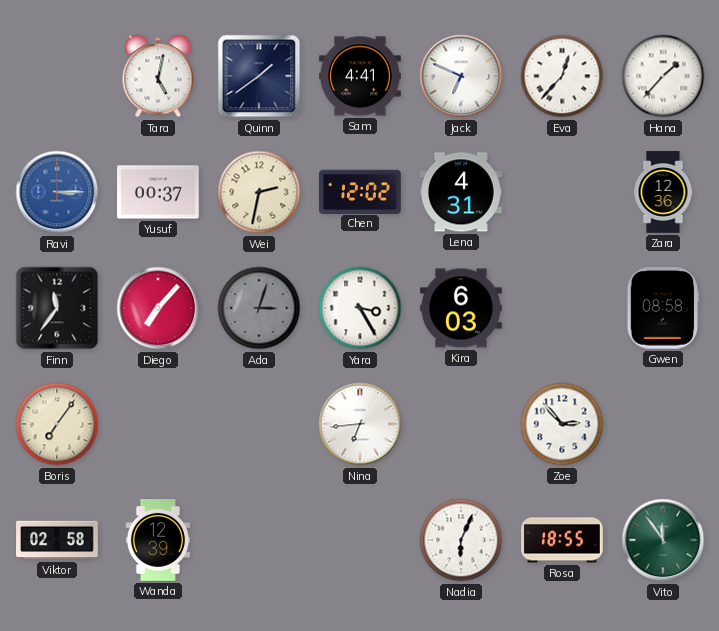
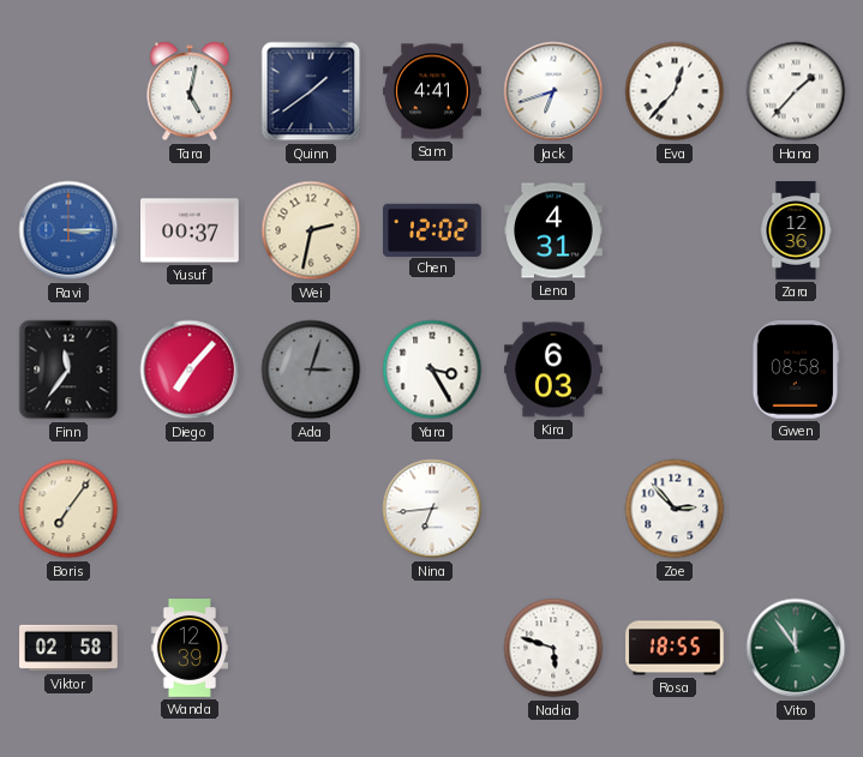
Jack: 6:49 -> 6:42
Nadia: 6:04 -> 5:48
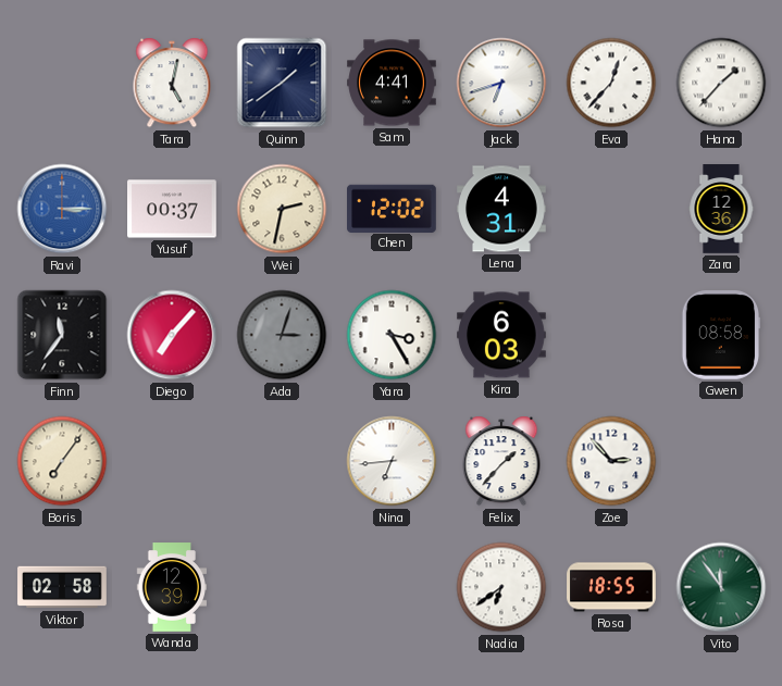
Felix: none -> 1:37
Nadia: 5:48 -> 6:39
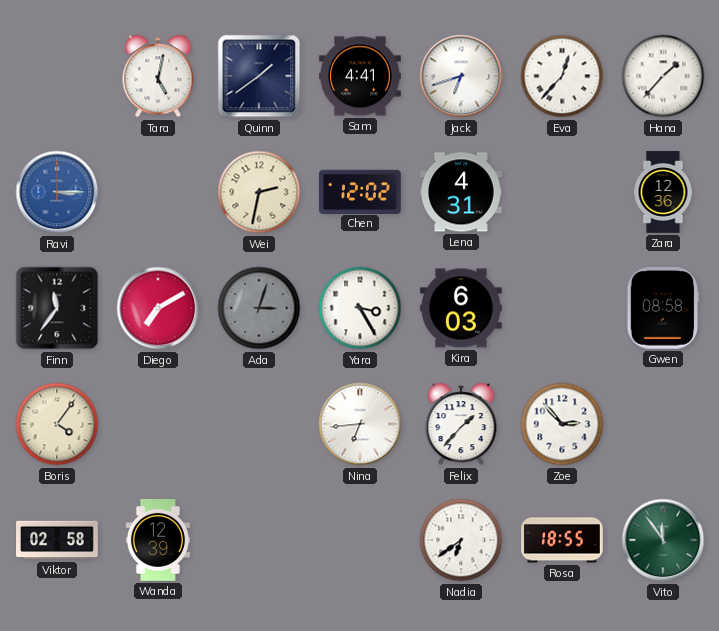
Yusuf: 00:37 -> none
Diego: 7:07 -> 7:10
Boris: 7:06 -> 4:06
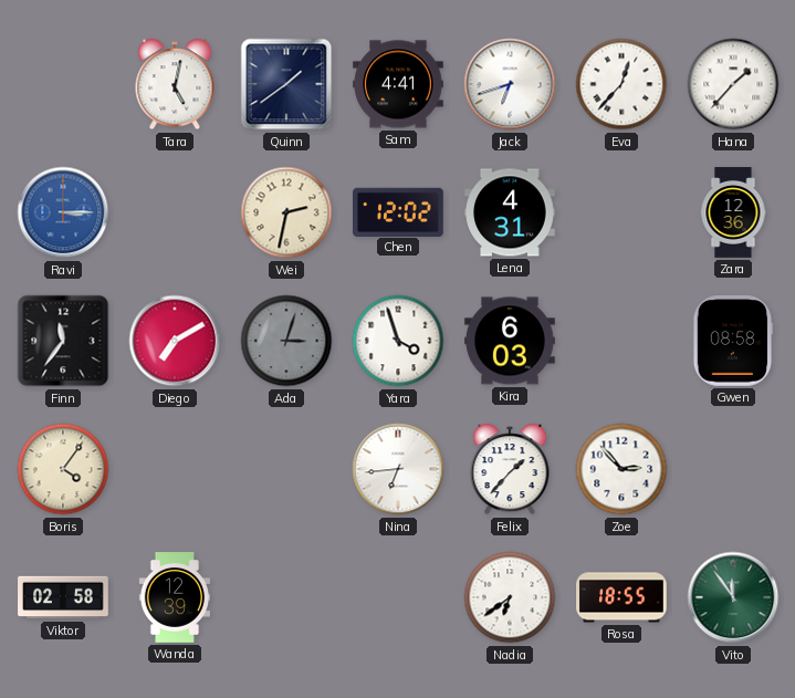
Yara: 3:25 -> 3:57
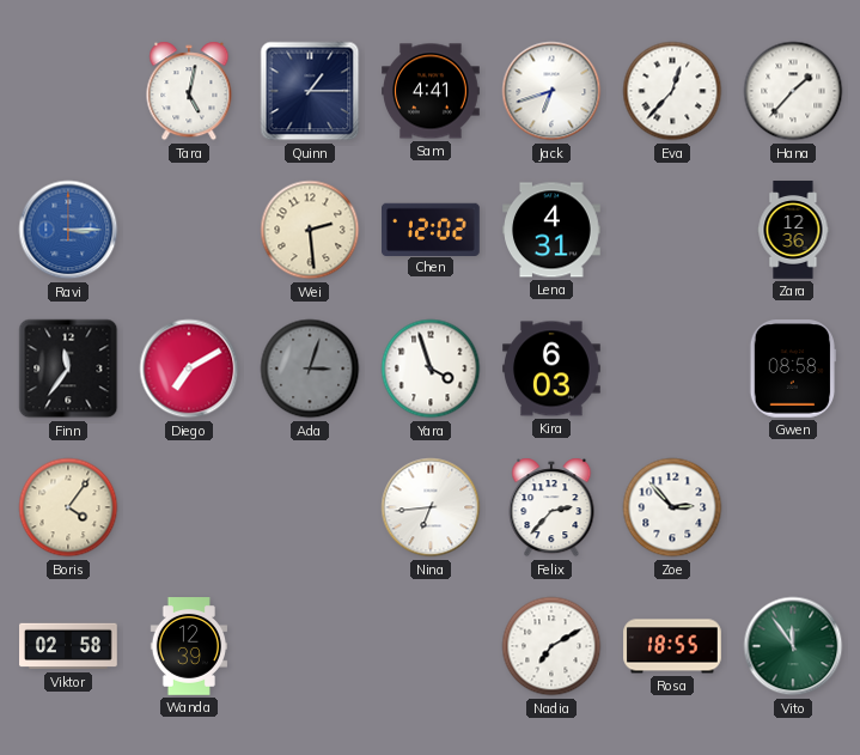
Quinn: 1:39 -> 1:15
Wei: 2:32 -> 2:29
Felix: 1:37 -> 2:37
Nadia: 6:39 -> 7:10
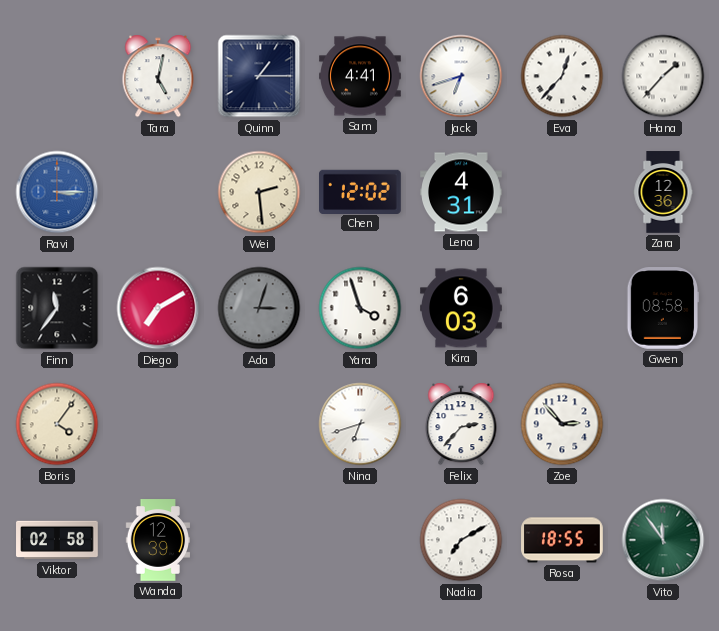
Nina: 6:44 -> 6:42
